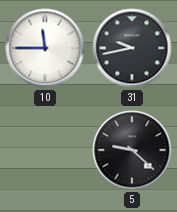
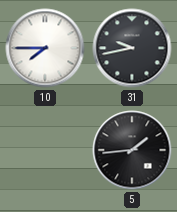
10: 11:45 -> 7:45
5: 9:22 -> 1:44
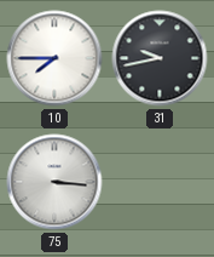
75: none -> 3:16
5: 1:44 -> none
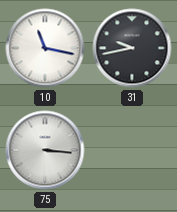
10: 7:45 -> 11:17
